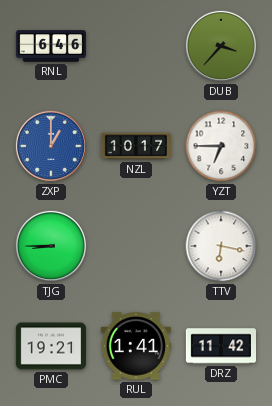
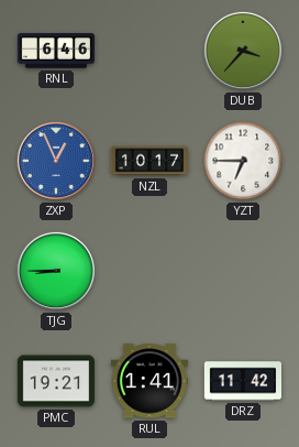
ZXP: 1:00 -> 12:56
TTV: 6:17 -> none
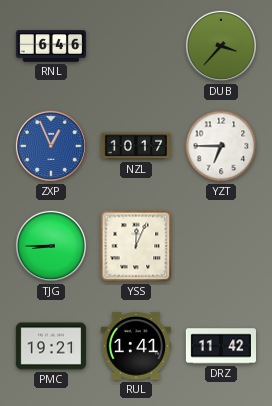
YSS: none -> 12:04
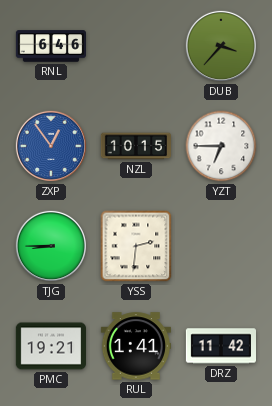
ZXP: 12:56 -> 12:54
NZL: 10:17 -> 10:15
YSS: 12:04 -> 2:31
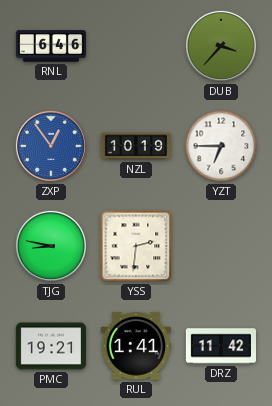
NZL: 10:15 -> 10:19
TJG: 8:45 -> 8:47
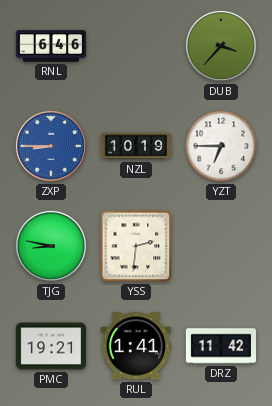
ZXP: 12:54 -> 8:45
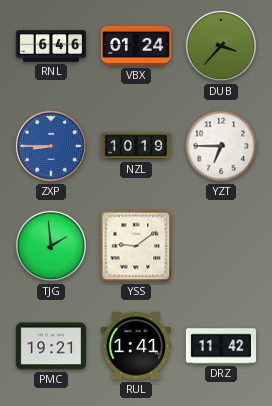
VBX: none -> 01:24
TJG: 8:47 -> 1:59
YSS: 2:31 -> 9:09
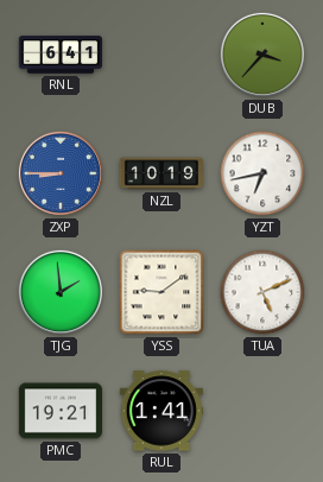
RNL: 6:46 -> 6:41
VBX: 01:24 -> none
YZT: 6:45 -> 6:43
TUA: none -> 5:11
DRZ: 11:42 -> none
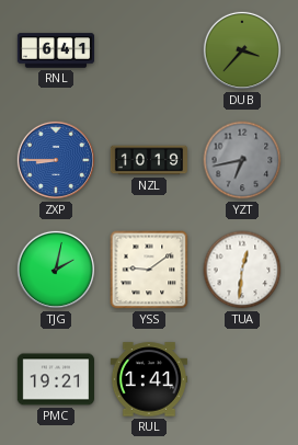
YZT dial: white -> grey
TJG: 1:59 -> 2:02
TUA: 5:11 -> 12:31
